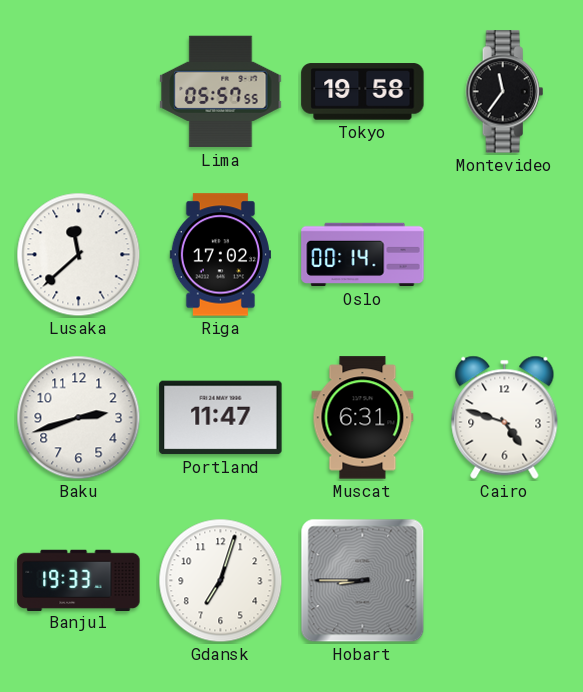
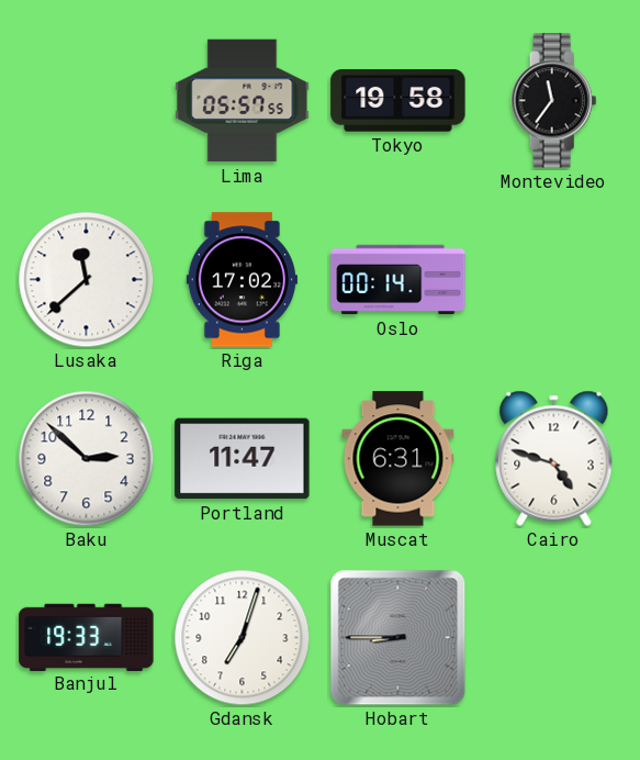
Baku: 2:42 -> 2:52
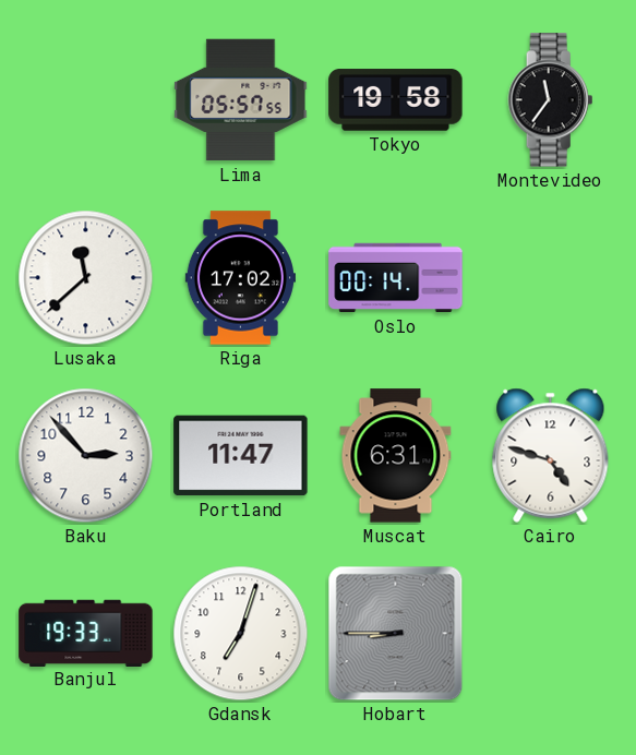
Baku: 2:52 -> 2:53
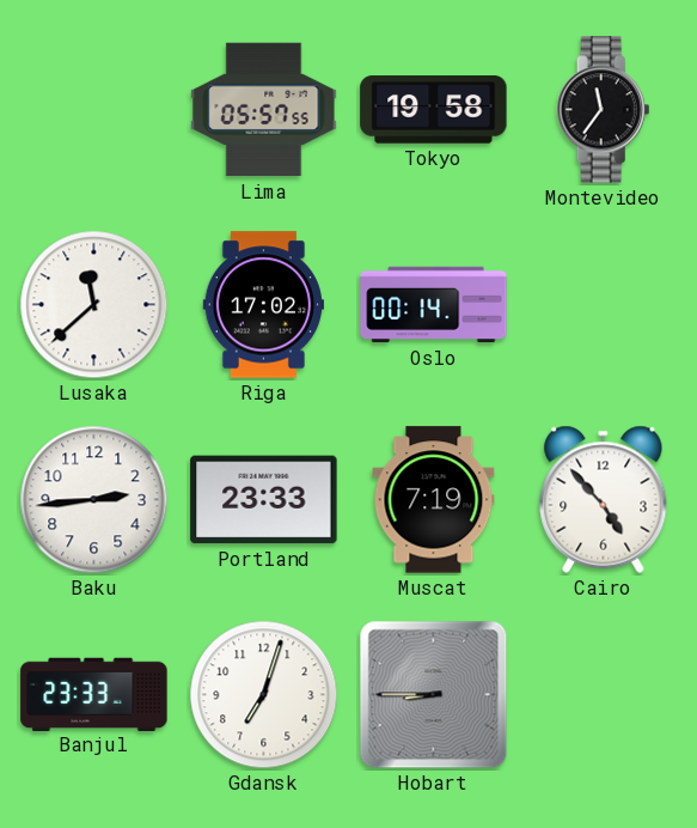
Baku: 2:53 -> 2:44
Portland: 11:47 -> 23:33
Muscat: 6:31 -> 7:19
Cairo: 4:48 -> 4:53
Banjul: 19:33 -> 23:33
